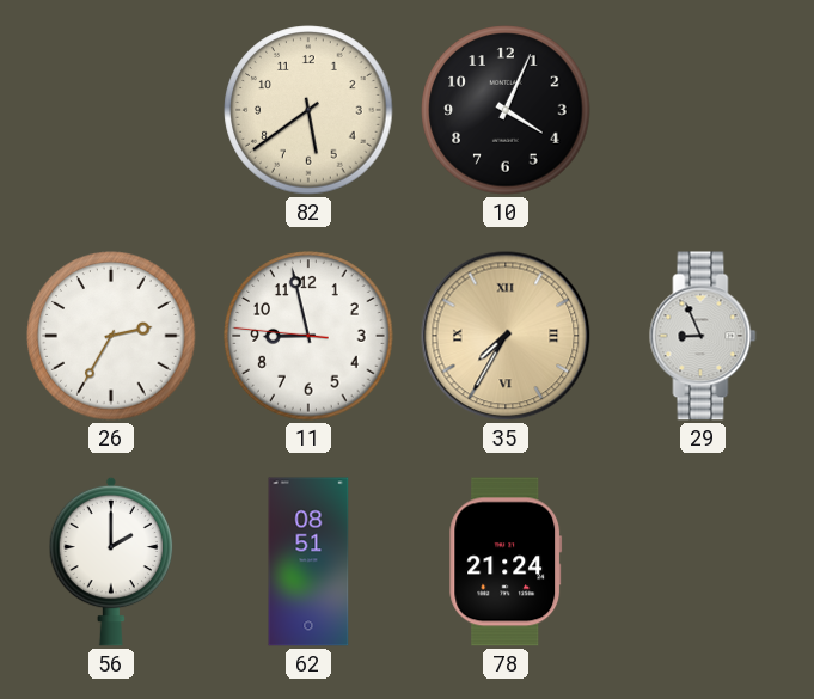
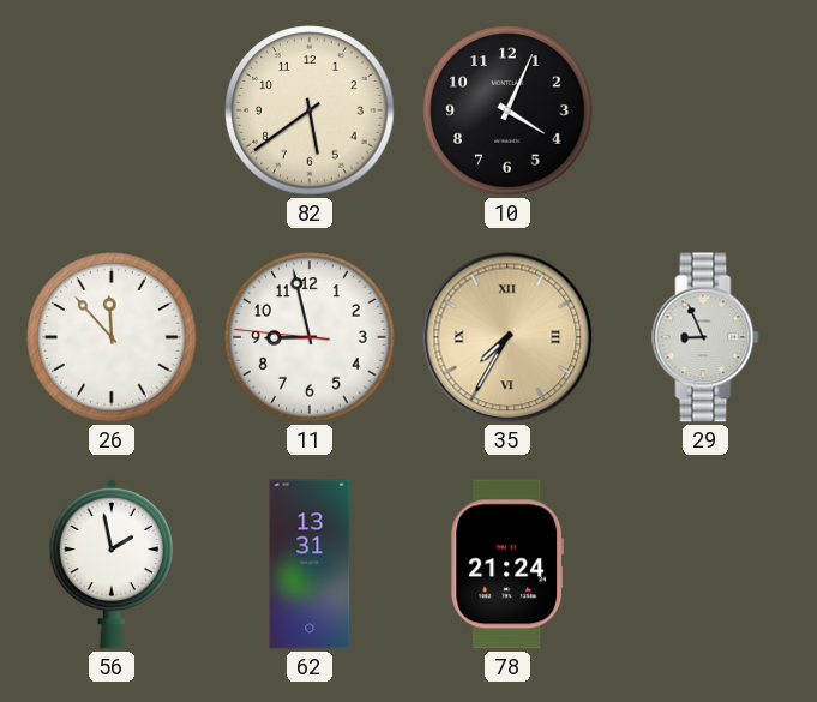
26: 2:35 -> 11:53
56: 2:00 -> 1:58
62: 08:51 -> 13:31
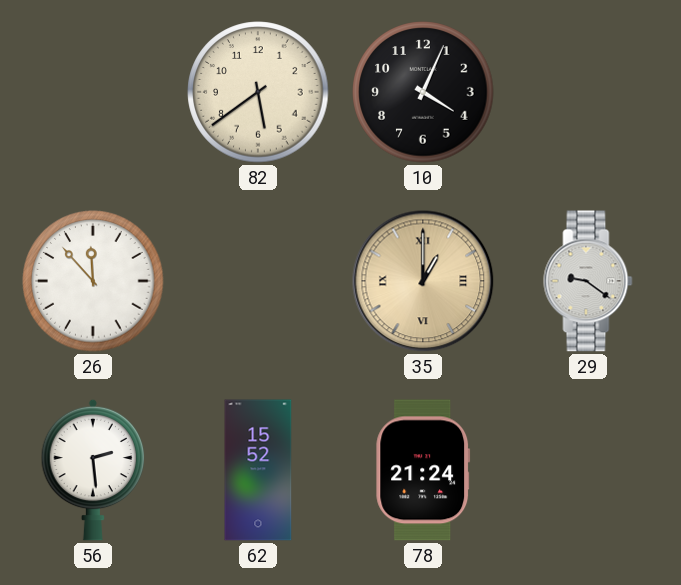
11: 8:57 -> none
35: 7:35 -> 1:00
29: 8:56 -> 9:21
56: 1:58 -> 2:29
62: 13:31 -> 15:52
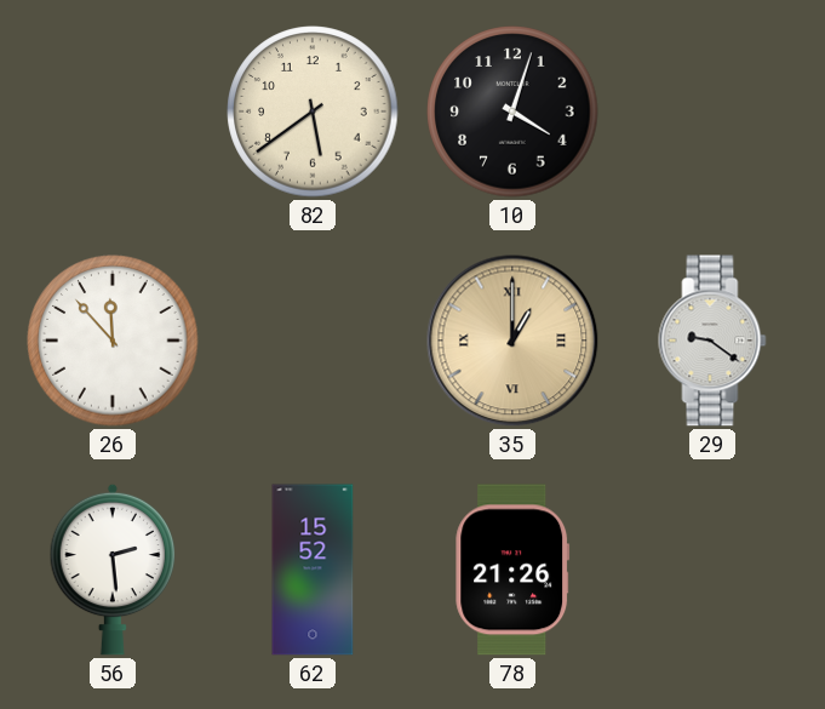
10: 4:04 -> 4:03
78: 21:24 -> 21:26
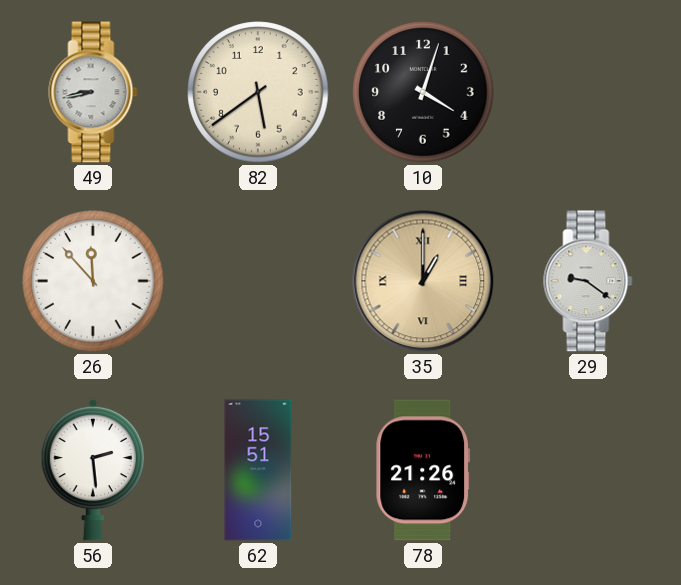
49: none -> 8:43
62: 15:52 -> 15:51
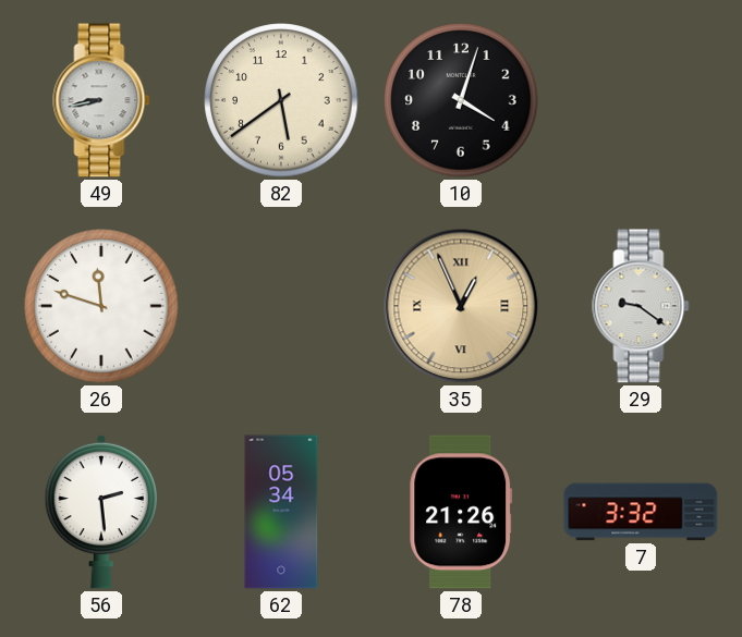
26: 11:53 -> 11:48
35: 1:00 -> 12:56
62: 15:51 -> 05:34
7: none -> 3:32
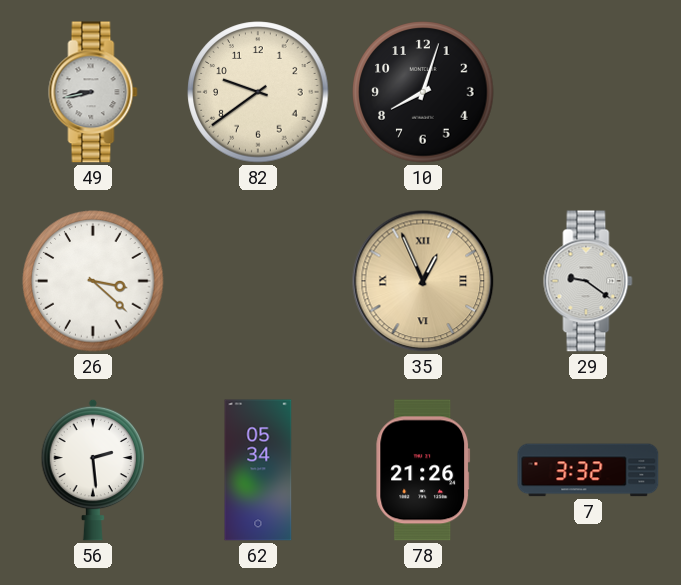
82: 5:39 -> 9:39
10: 4:03 -> 8:03
26: 11:48 -> 3:22
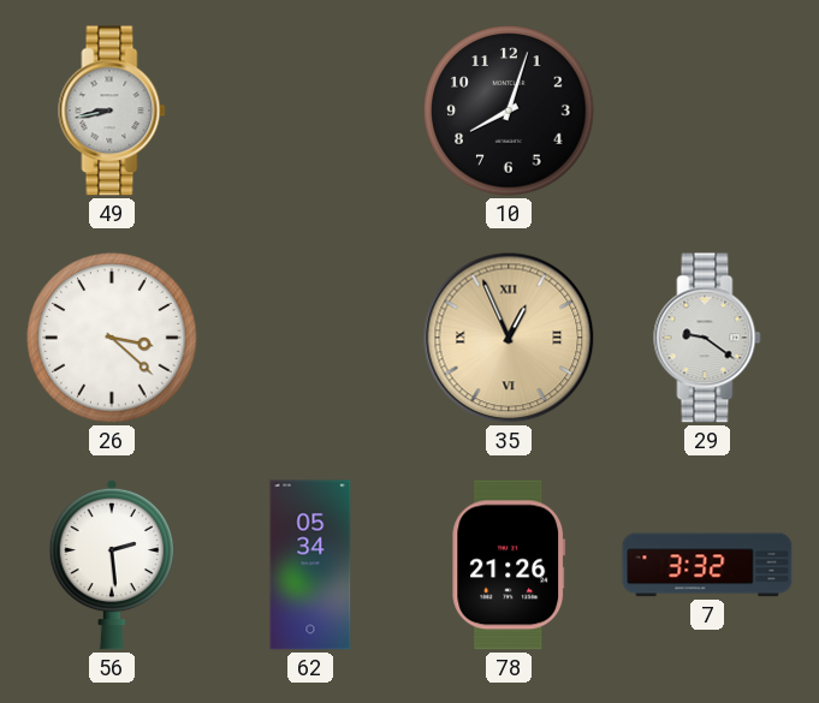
82: 9:39 -> none
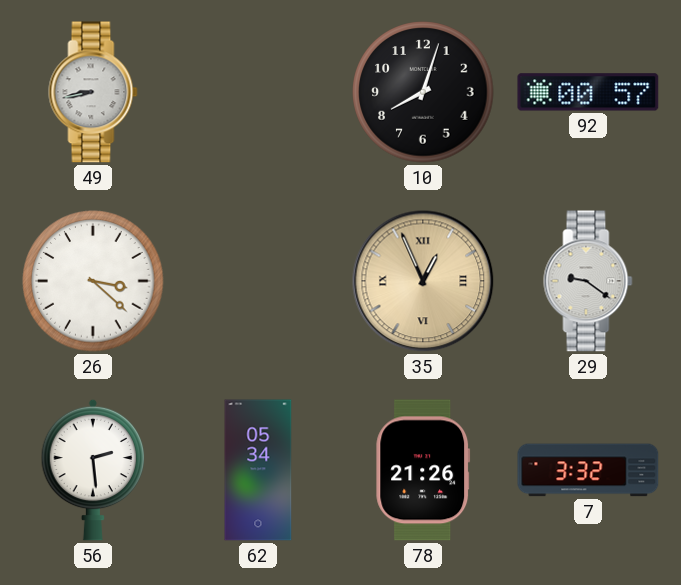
92: none -> 00:57
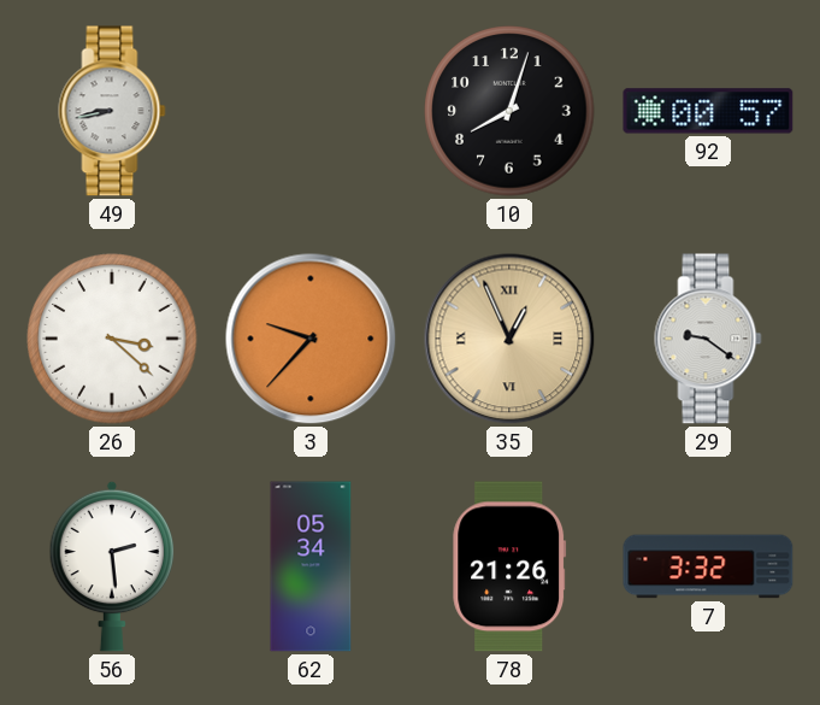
3: none -> 9:37
